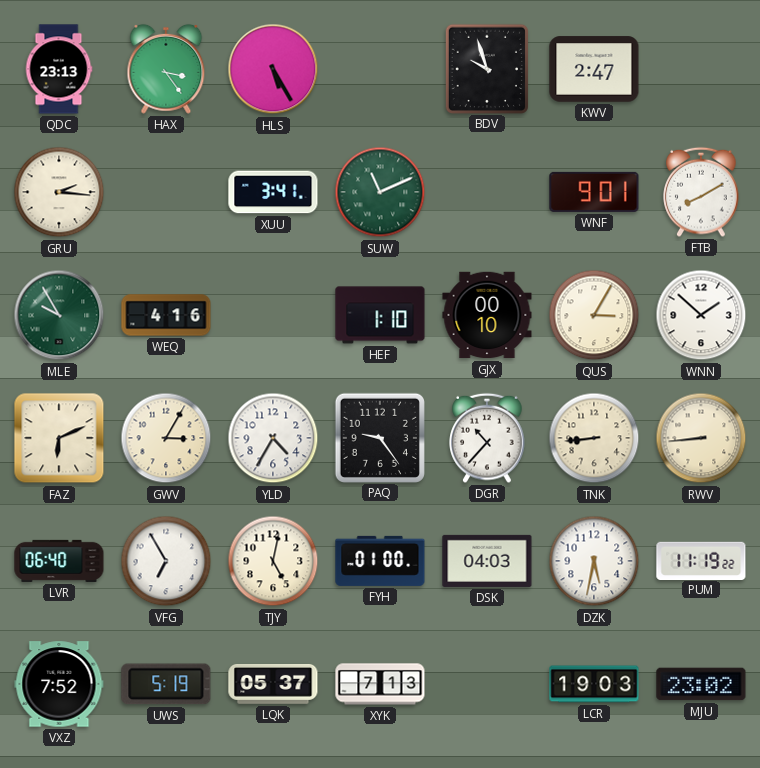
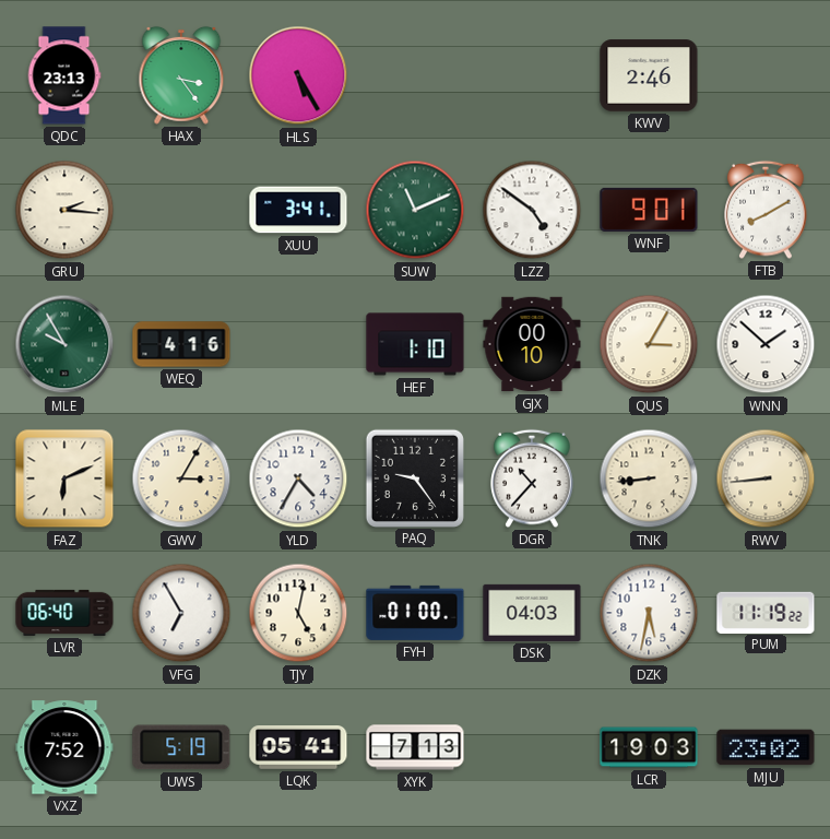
BDV: 9:57 -> none
KWV: 2:47 -> 2:46
LZZ: none -> 4:51
LQK: 05:37 -> 05:41
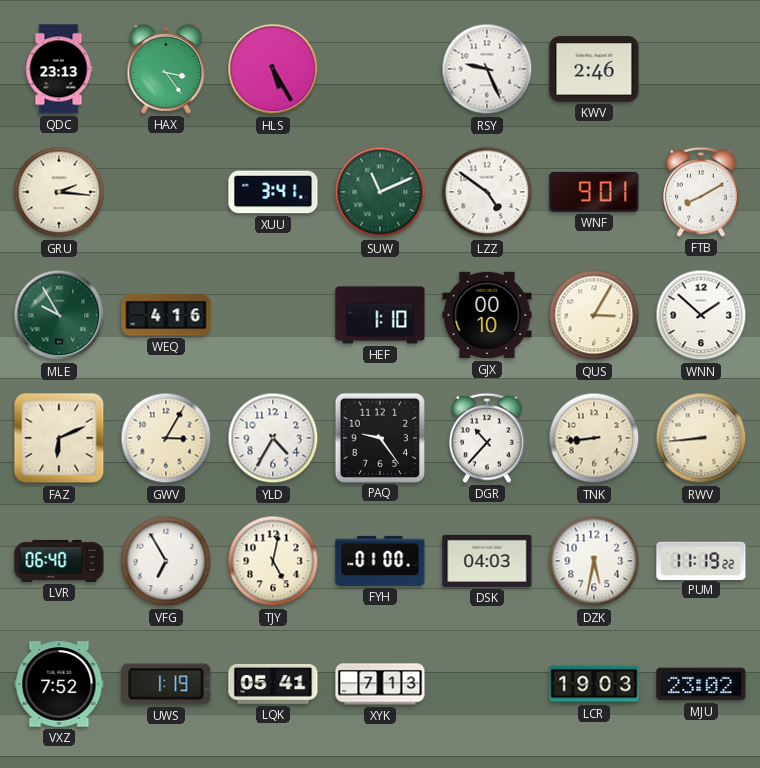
RSY: none -> 9:26
UWS: 5:19 -> 1:19
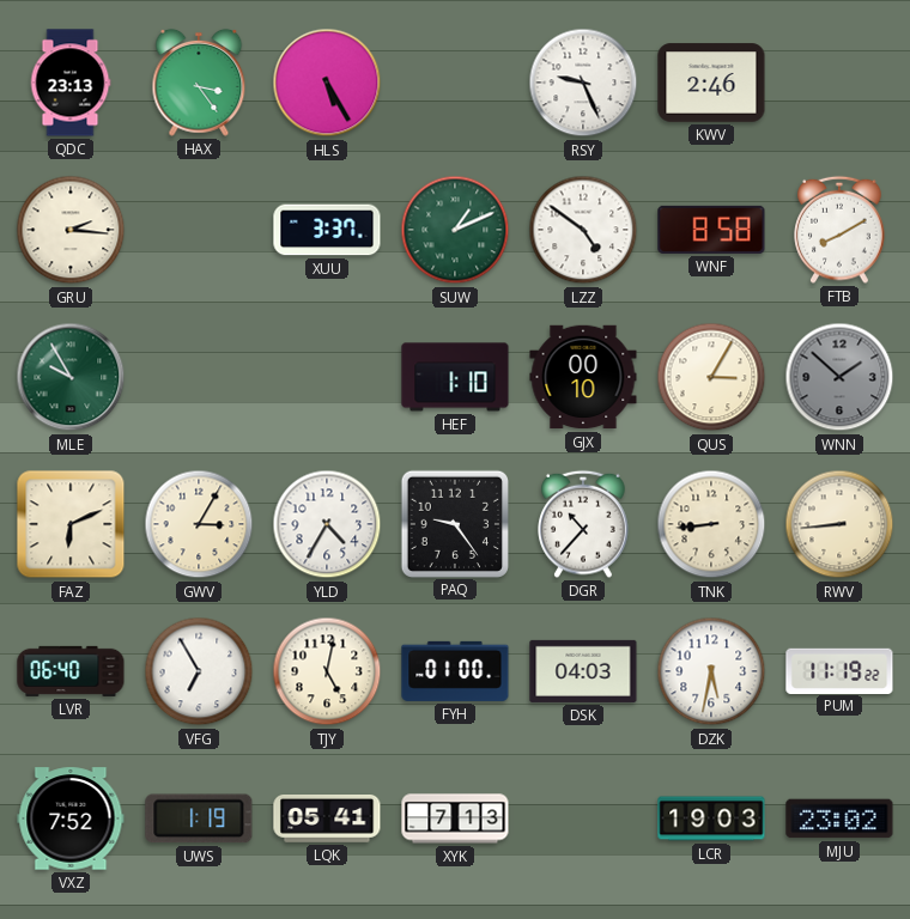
XUU: 3:41 -> 3:37
SUW: 11:11 -> 1:11
WNF: 9:01 -> 8:58
WEQ: 4:16 -> none
WNN dial: white -> grey
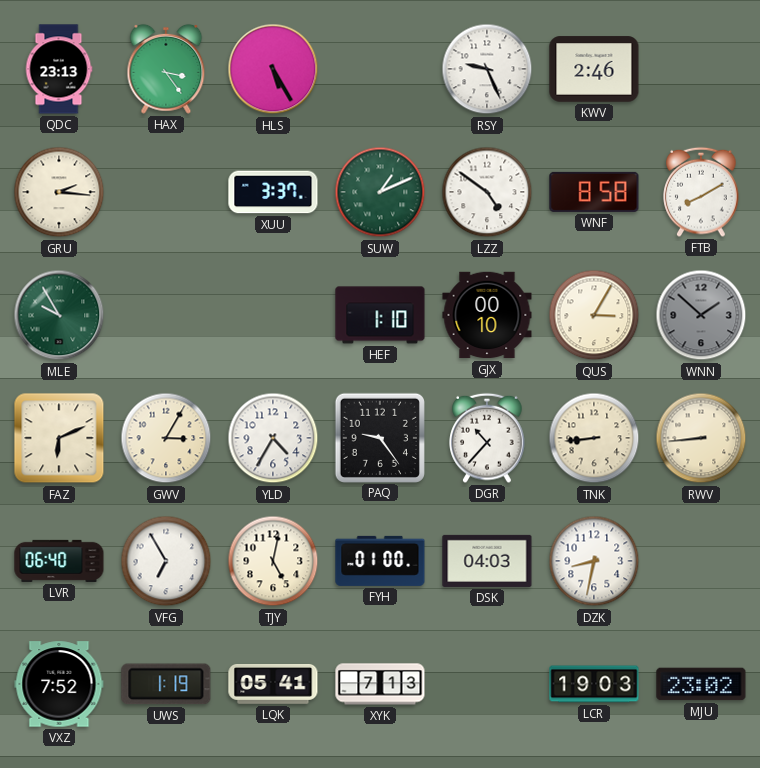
DZK: 5:32 -> 8:32
PUM: 11:19 -> none
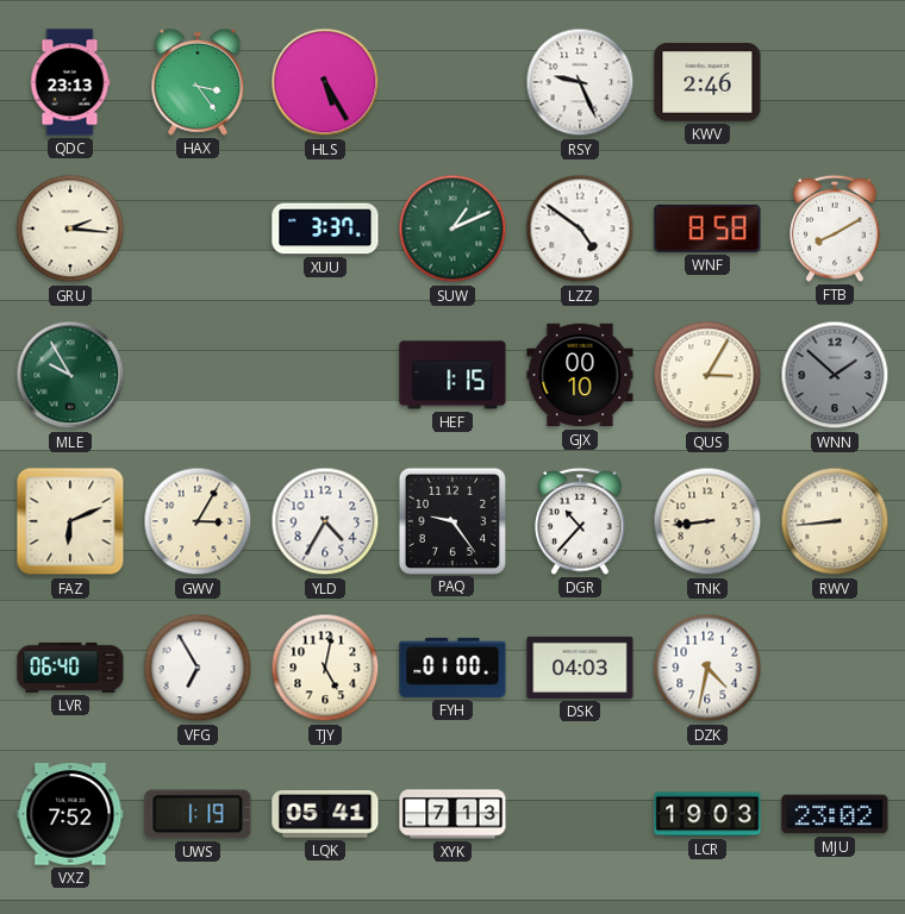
HEF: 1:10 -> 1:15
DZK: 8:32 -> 4:32
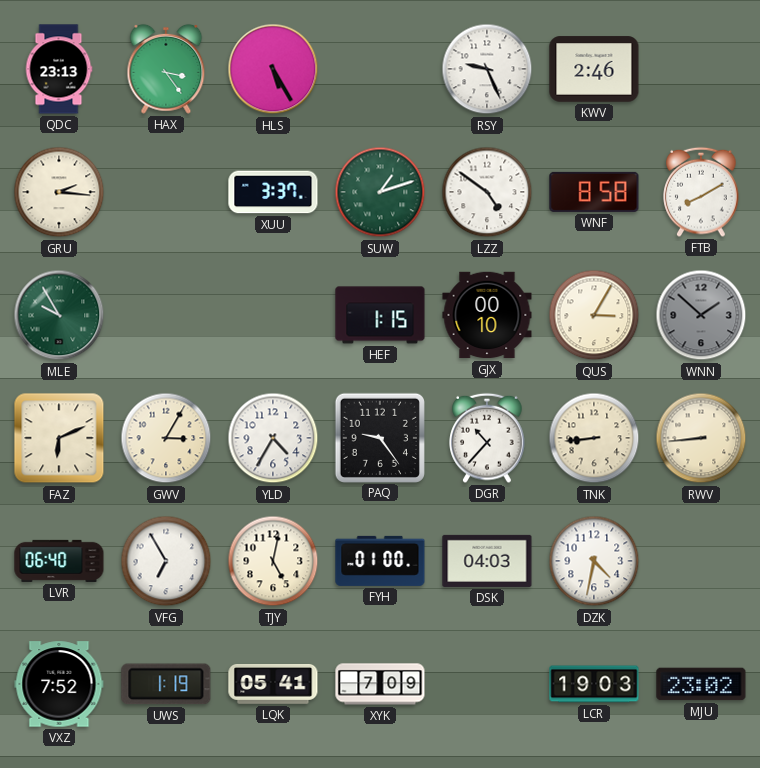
SUW: 1:11 -> 1:12
XYK: 7:13 -> 7:09
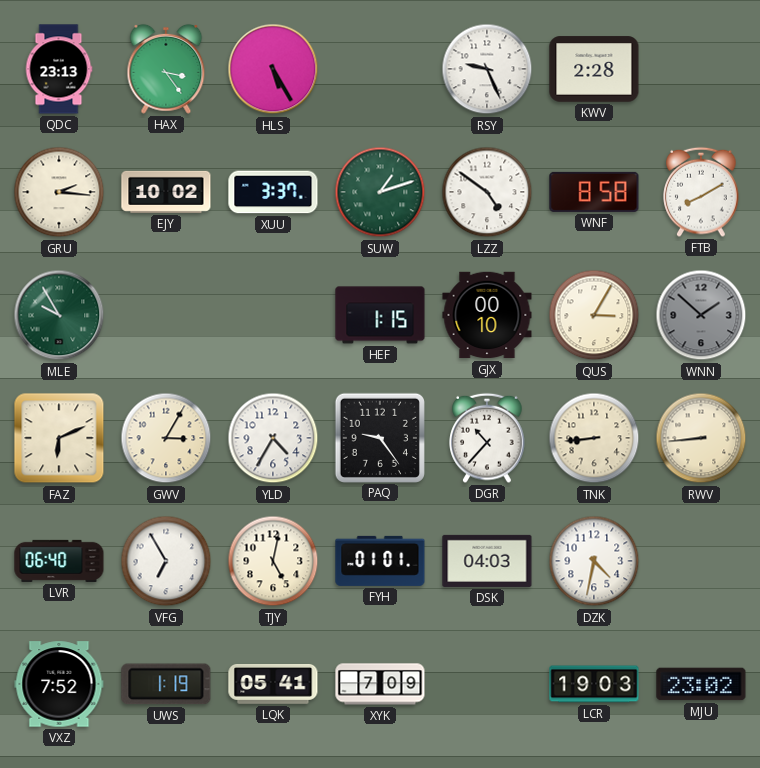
KWV: 2:46 -> 2:28
EJY: none -> 10:02
FYH: 01:00 -> 01:01
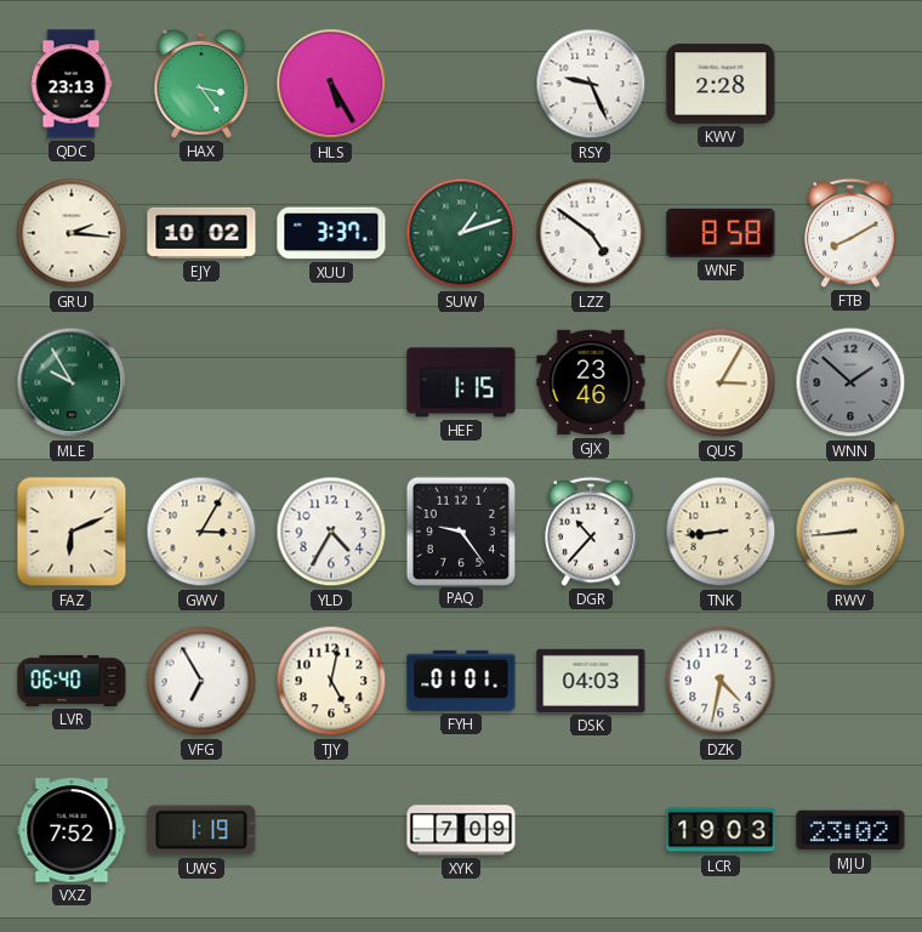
GJX: 00:10 -> 23:46
LQK: 05:41 -> none
